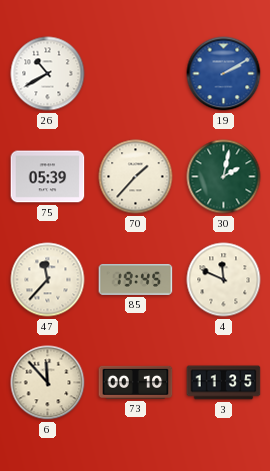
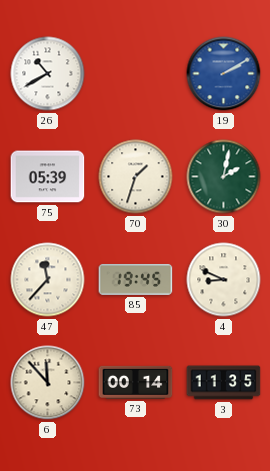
70: 1:37 -> 1:33
4: 11:49 -> 8:49
73: 00:10 -> 00:14
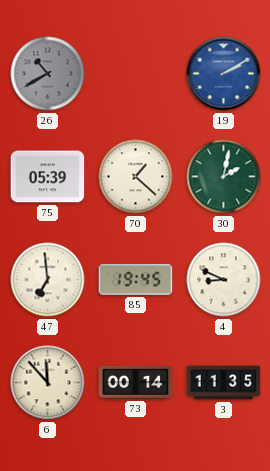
26 dial: white -> grey
70: 1:33 -> 1:22
47: 11:37 -> 6:59
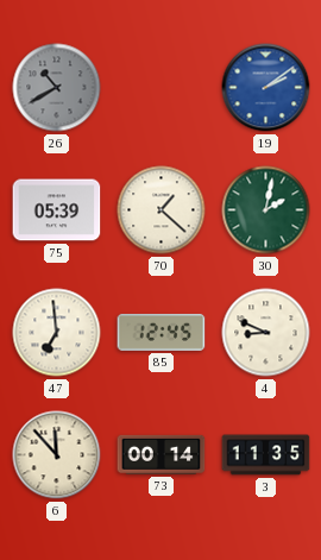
19: 2:10 -> 2:09
85: 19:45 -> 12:45
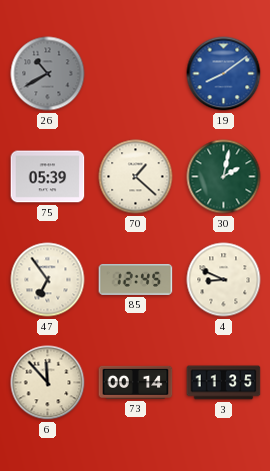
19: 2:09 -> 8:09
47: 6:59 -> 6:54
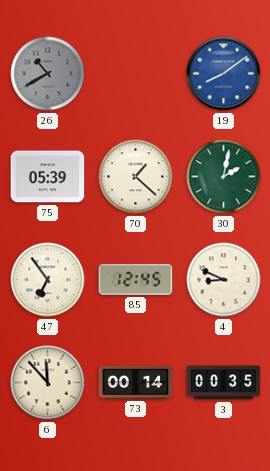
3: 11:35 -> 00:35
